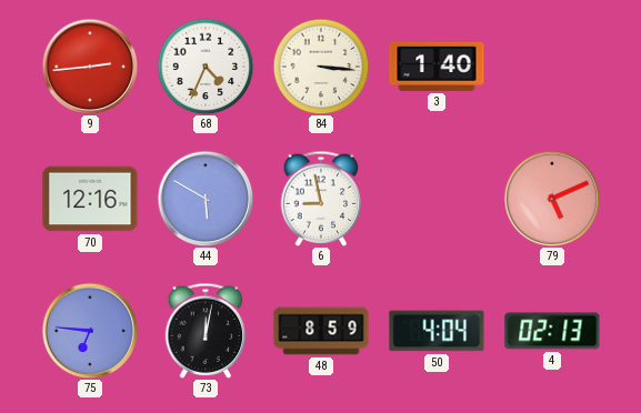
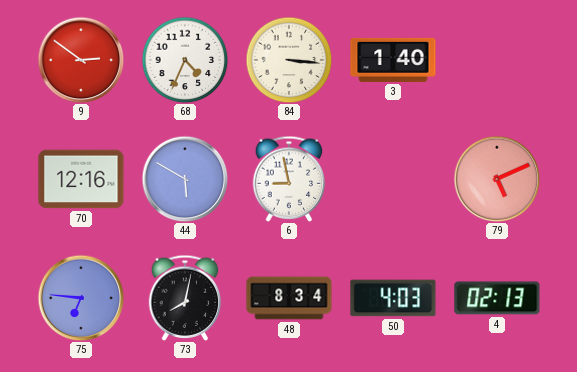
9: 2:44 -> 2:51
73: 12:02 -> 8:02
48: 8:59 -> 8:34
50: 4:04 -> 4:03
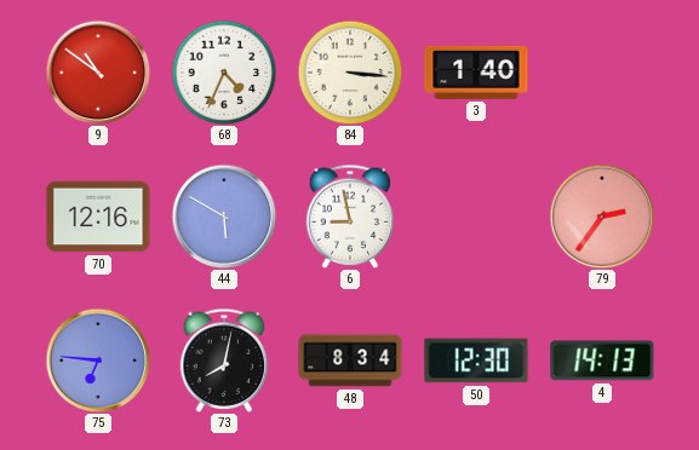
9: 2:51 -> 10:51
79: 5:11 -> 2:36
50: 4:03 -> 12:30
4: 02:13 -> 14:13
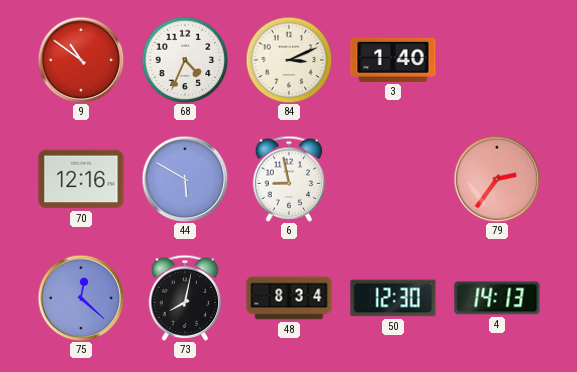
84: 3:16 -> 3:11
75: 6:46 -> 12:22
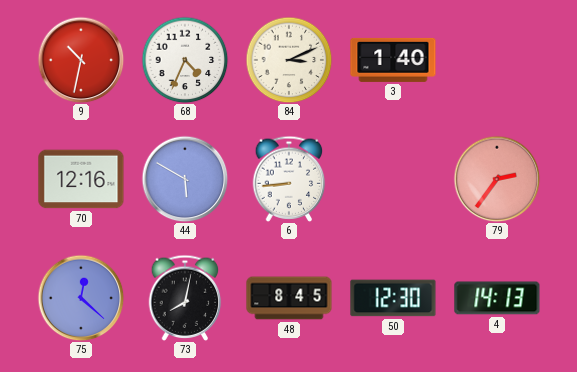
9: 10:51 -> 10:32
6: 8:58 -> 8:44
48: 8:34 -> 8:45
